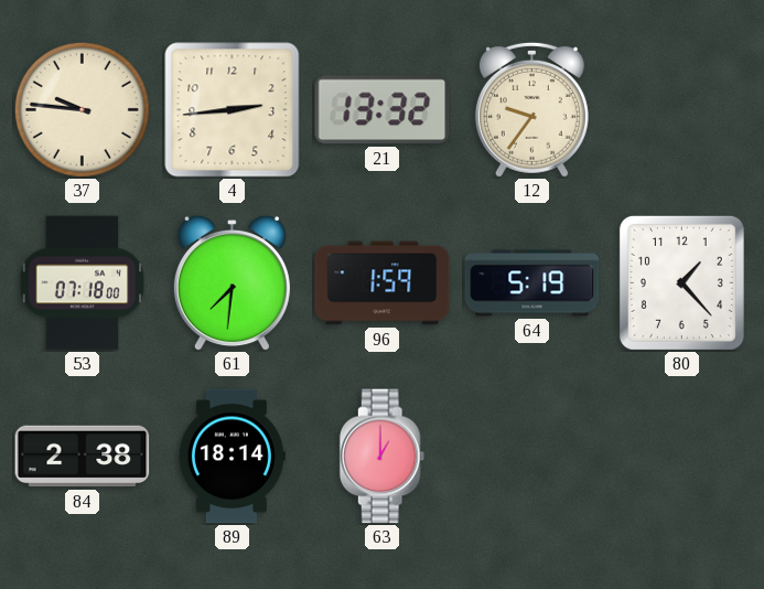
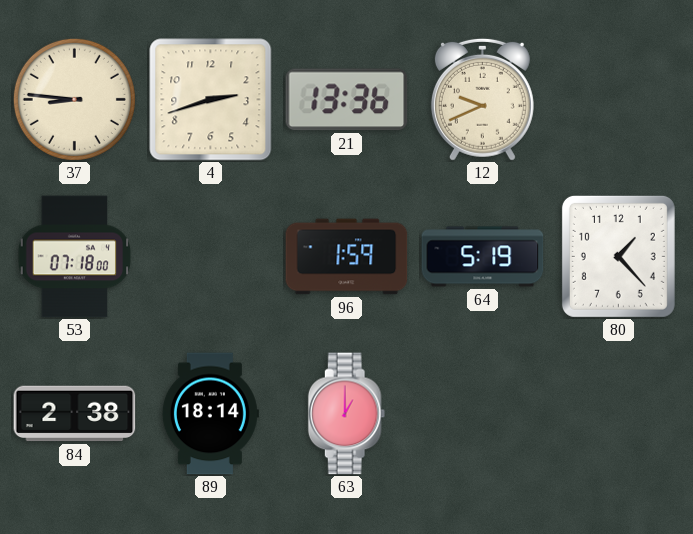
37: 9:46 -> 8:46
4: 2:44 -> 2:42
21: 13:32 -> 13:36
12: 9:36 -> 9:41
61: 7:31 -> none
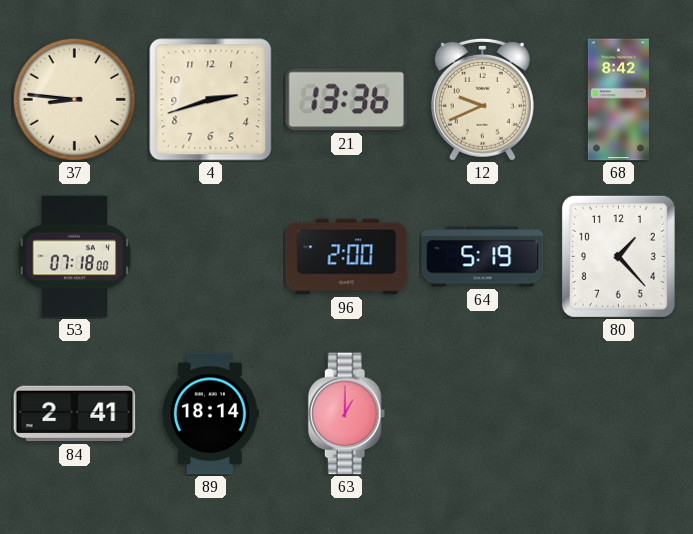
68: none -> 8:42
96: 1:59 -> 2:00
84: 2:38 -> 2:41
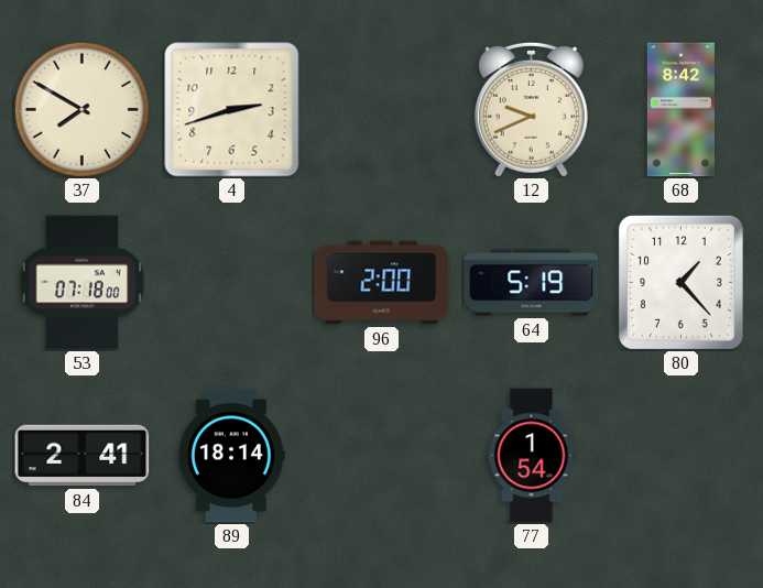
37: 8:46 -> 7:50
21: 13:36 -> none
63: 1:00 -> none
77: none -> 1:54
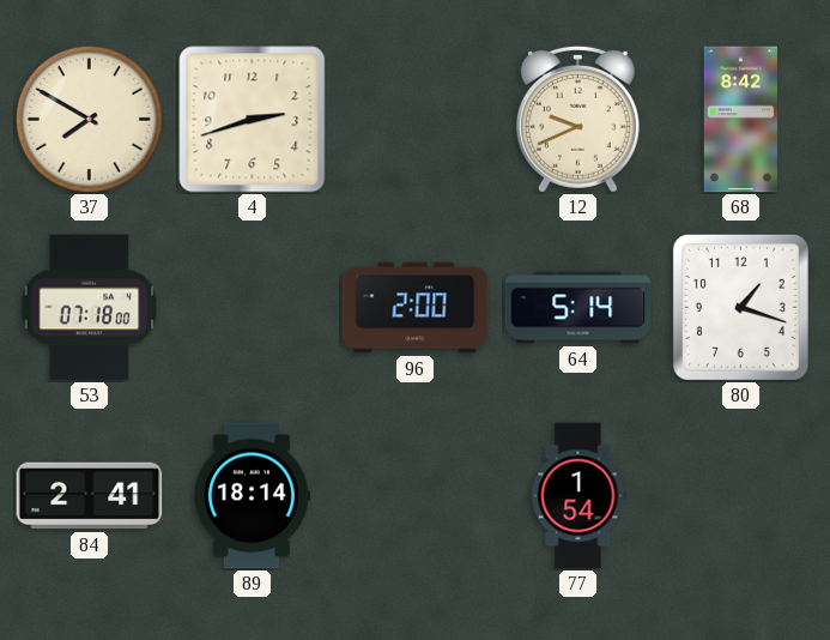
64: 5:19 -> 5:14
80: 1:23 -> 1:18
